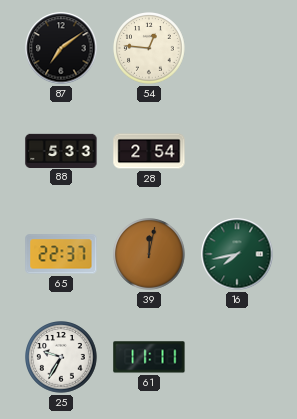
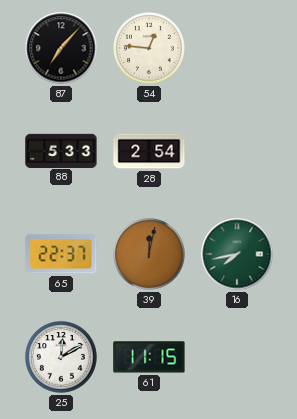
87: 7:09 -> 7:07
25: 9:35 -> 12:10
61: 11:11 -> 11:15
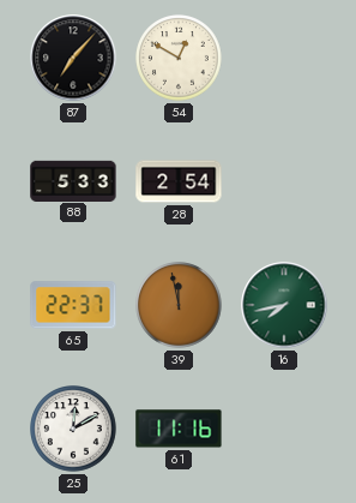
54: 12:46 -> 12:50
39: 12:02 -> 11:58
61: 11:15 -> 11:16
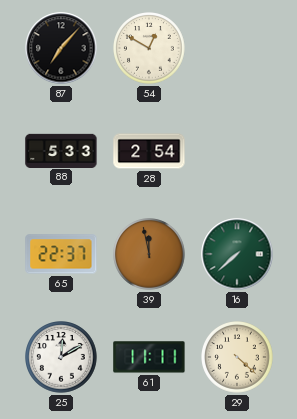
16: 7:43 -> 7:38
61: 11:16 -> 11:11
29: none -> 4:22
